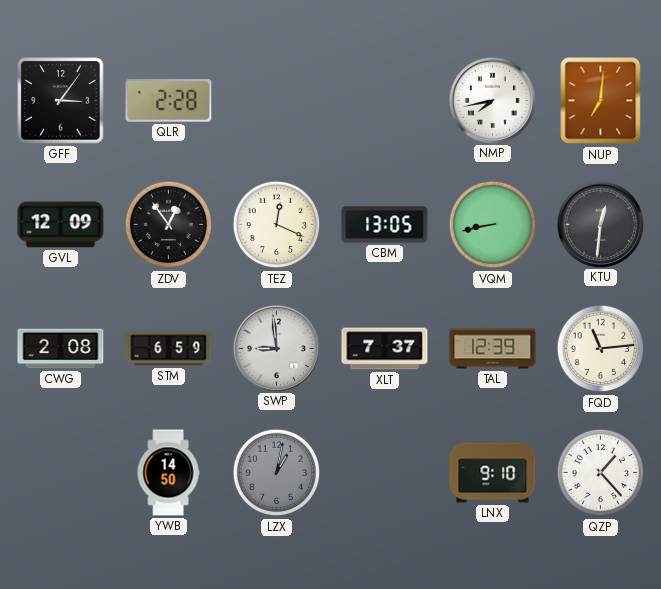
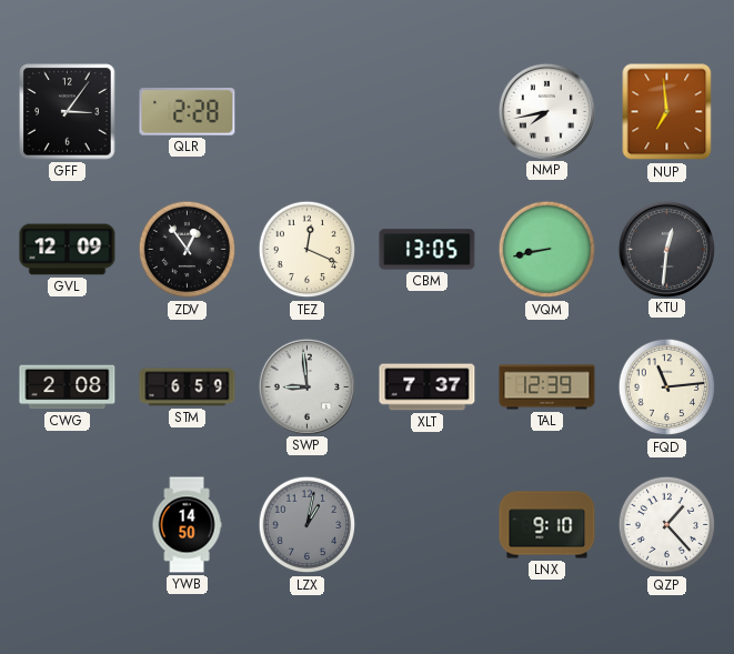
NUP: 7:01 -> 6:59
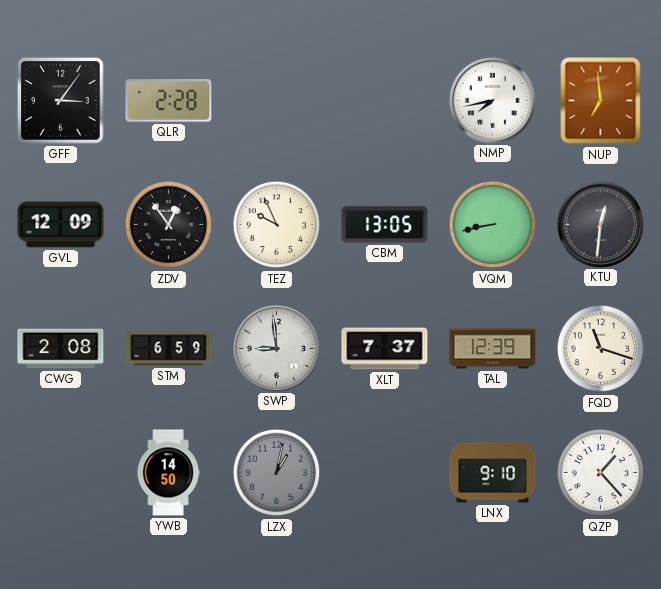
TEZ: 12:19 -> 9:56
FQD: 11:14 -> 11:18
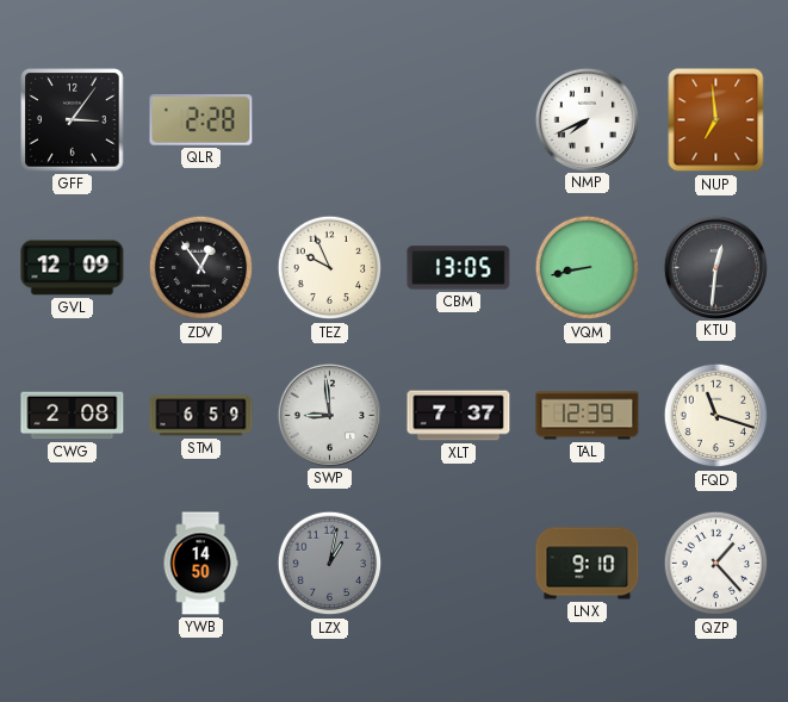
NMP: 7:43 -> 7:41
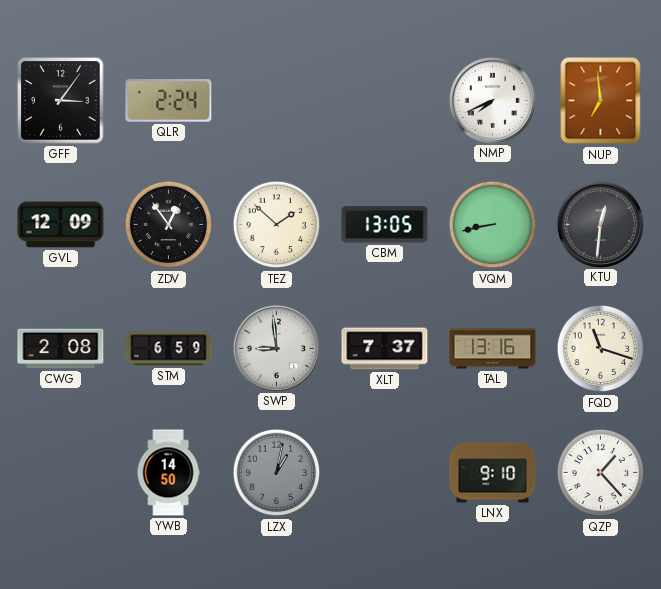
QLR: 2:28 -> 2:24
TEZ: 9:56 -> 1:52
TAL: 12:39 -> 13:16
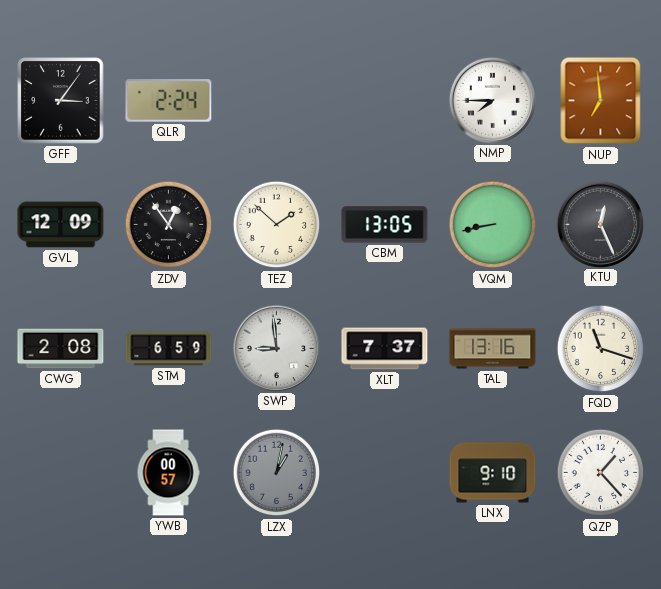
NMP: 7:41 -> 7:45
KTU: 12:31 -> 12:26
YWB: 14:50 -> 00:57
